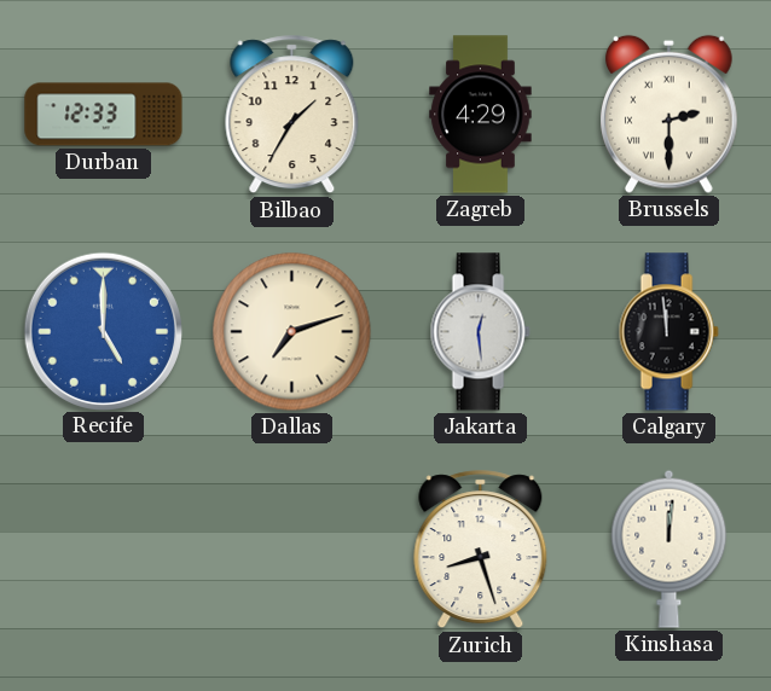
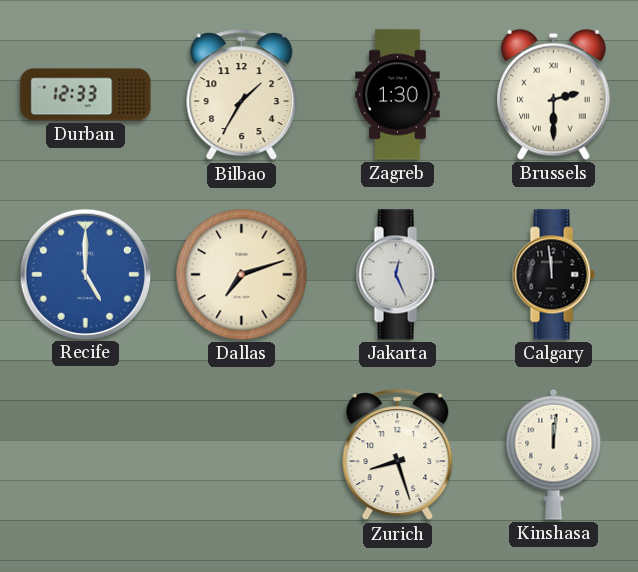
Zagreb: 4:29 -> 1:30
Jakarta: 12:29 -> 12:26
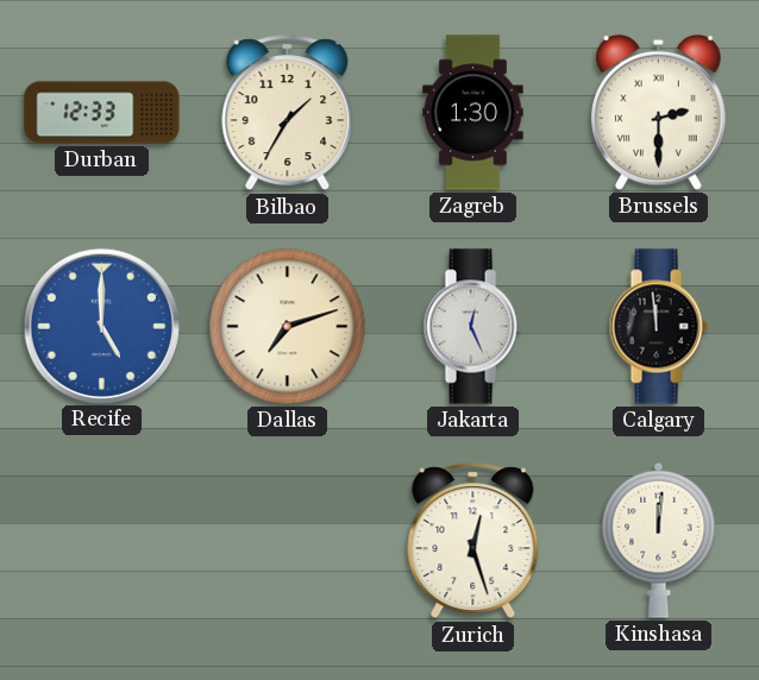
Zurich: 8:27 -> 12:27
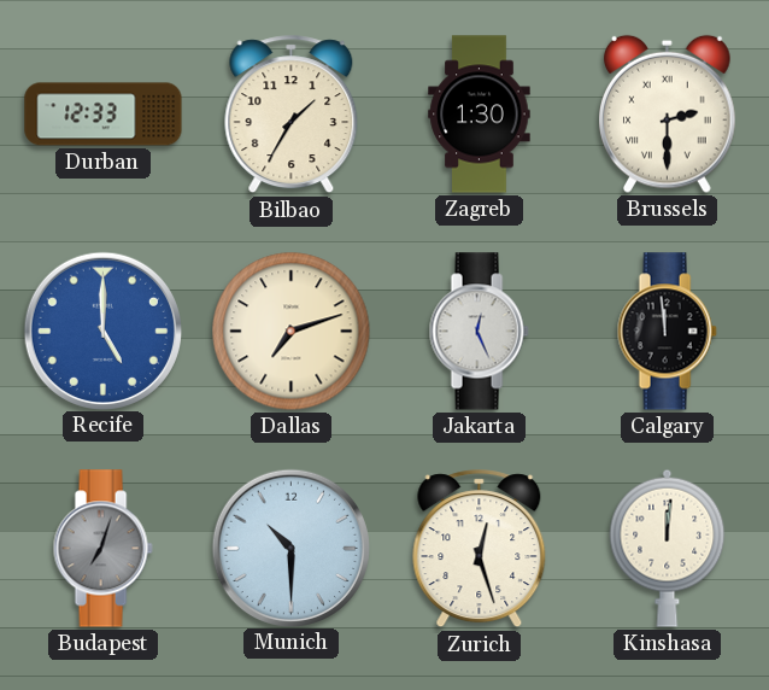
Budapest: none -> 7:03
Munich: none -> 10:30
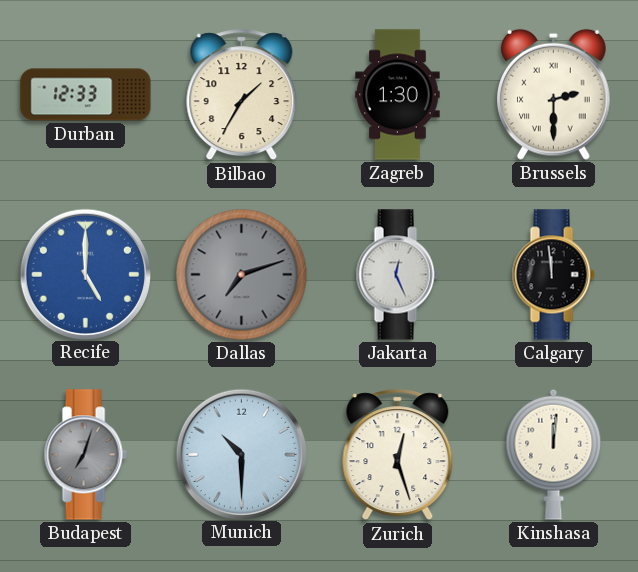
Dallas dial: cream -> grey
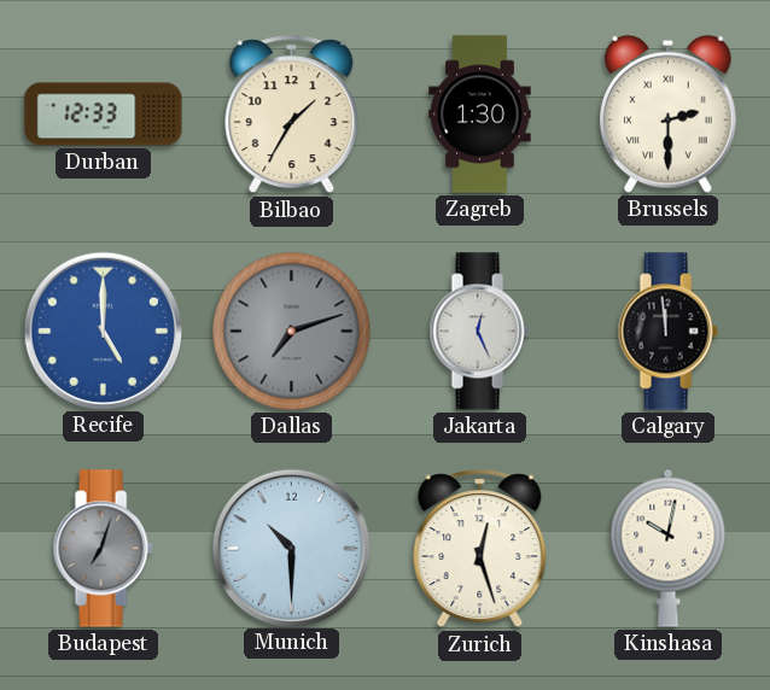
Kinshasa: 12:01 -> 10:02
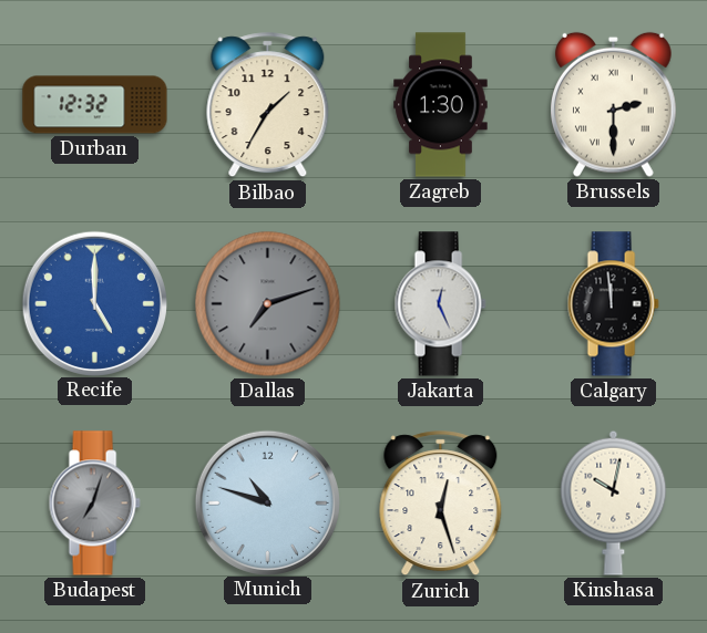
Durban: 12:33 -> 12:32
Munich: 10:30 -> 10:48
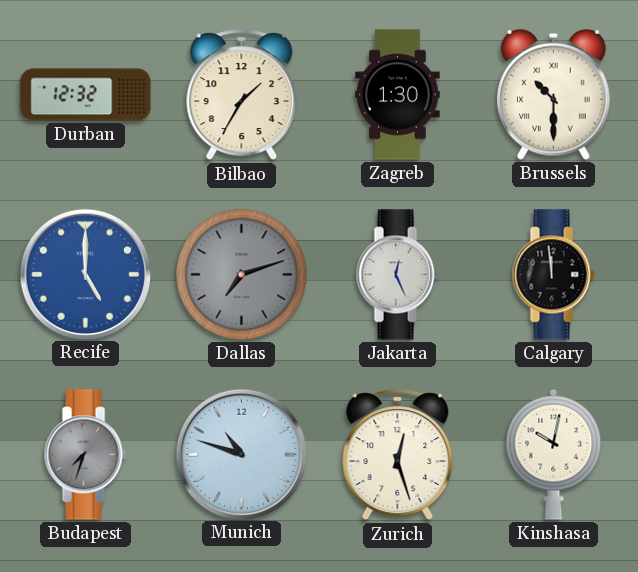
Brussels: 2:30 -> 10:30
Budapest: 7:03 -> 7:33
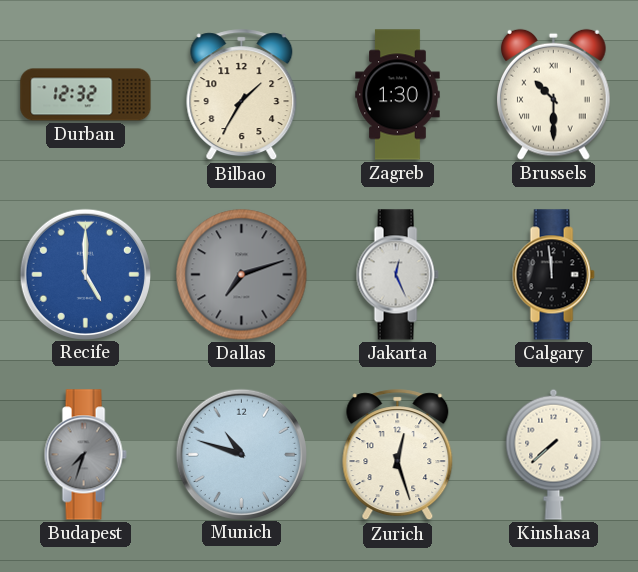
Kinshasa: 10:02 -> 7:38
